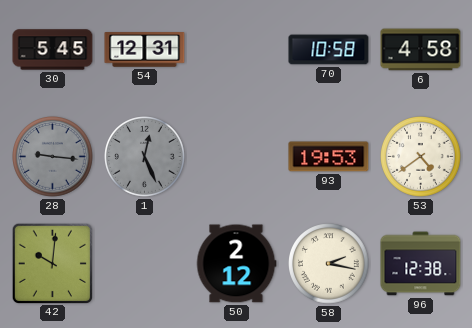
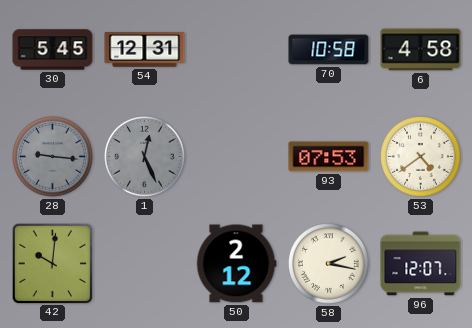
93: 19:53 -> 07:53
96: 12:38 -> 12:07
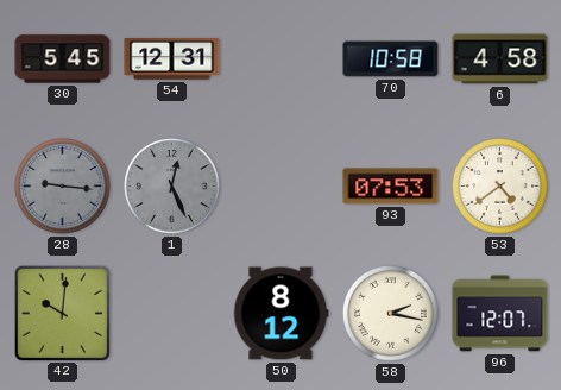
50: 2:12 -> 8:12
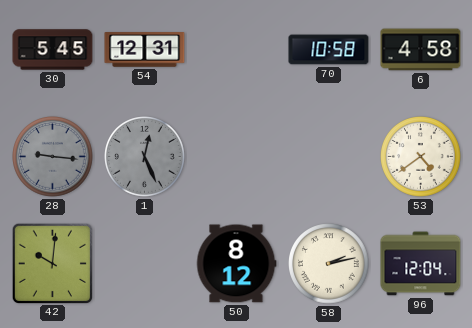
93: 07:53 -> none
58: 2:17 -> 2:13
96: 12:07 -> 12:04
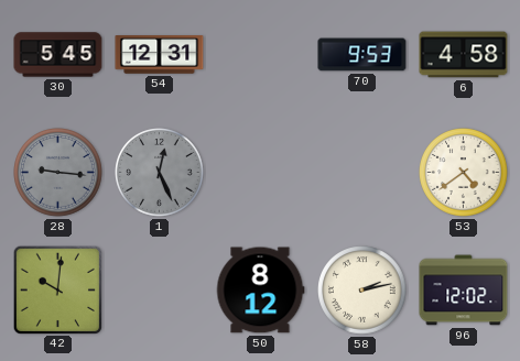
70: 10:58 -> 9:53
96: 12:04 -> 12:02
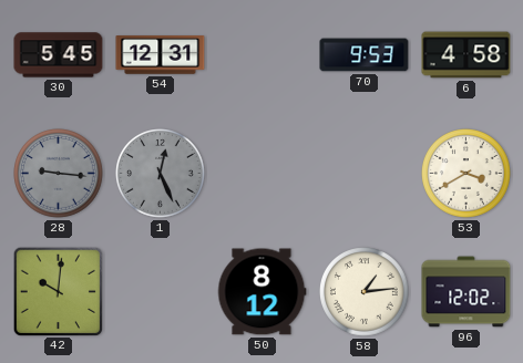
53: 4:39 -> 3:40
58: 2:13 -> 1:14
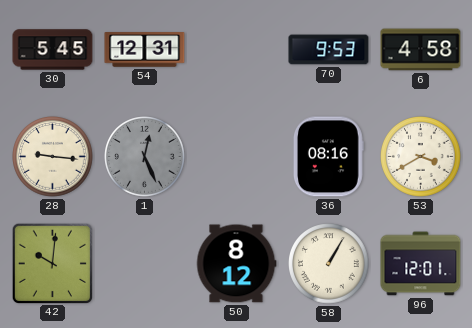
28 dial: grey -> cream
36: none -> 08:16
58: 1:14 -> 1:05
96: 12:02 -> 12:01
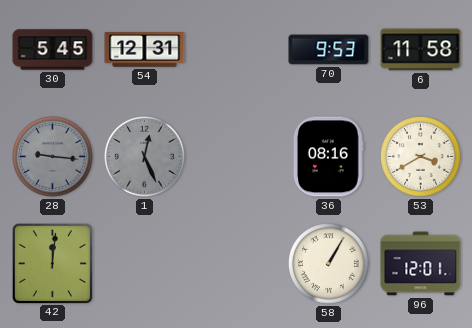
6: 4:58 -> 11:58
28 dial: cream -> grey
42: 10:01 -> 12:01
50: 8:12 -> none
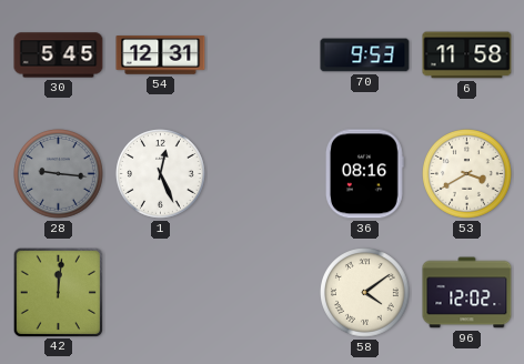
1 dial: grey -> white
58: 1:05 -> 4:09
96: 12:01 -> 12:02
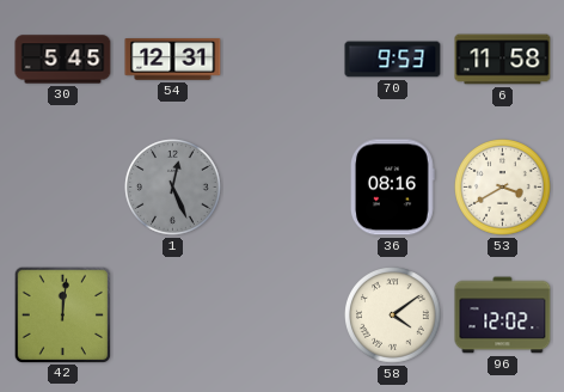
28: 9:16 -> none
1 dial: white -> grey
